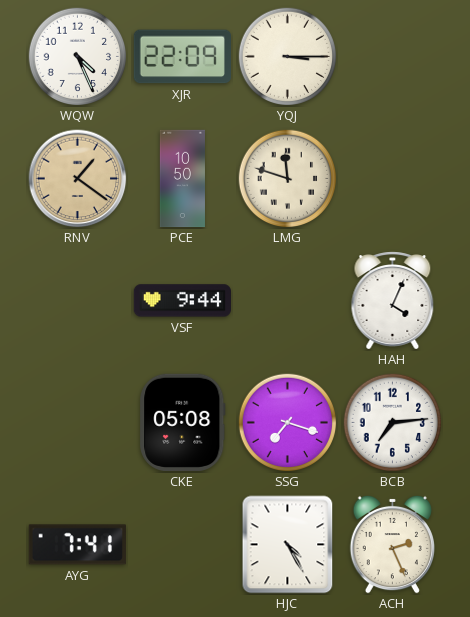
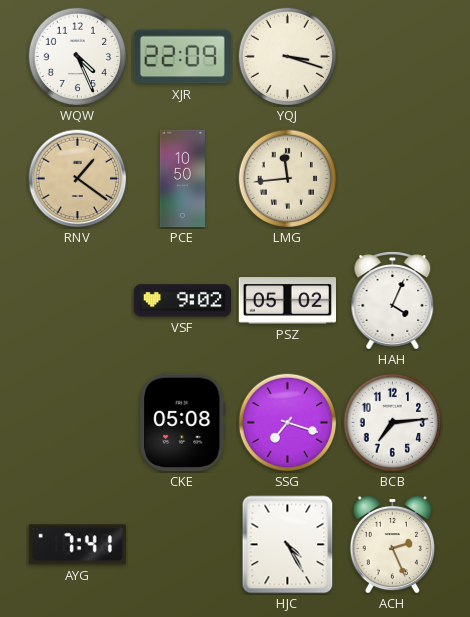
YQJ: 3:15 -> 3:18
LMG: 11:48 -> 11:44
VSF: 9:44 -> 9:02
PSZ: none -> 05:02
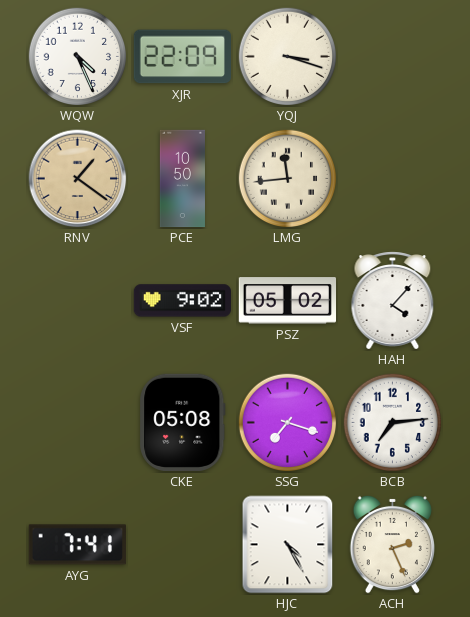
HAH: 4:04 -> 4:07
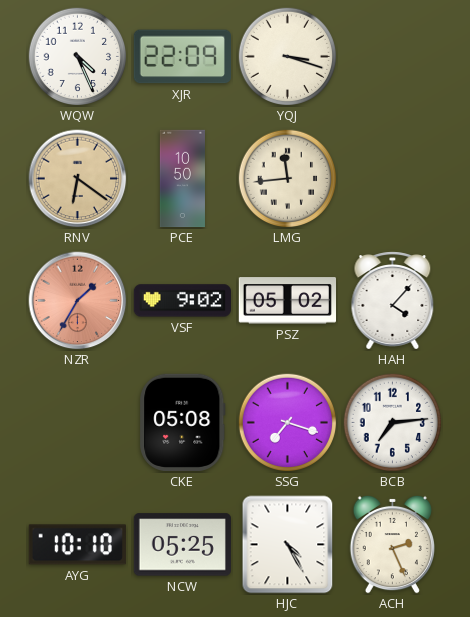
RNV: 1:21 -> 6:21
NZR: none -> 1:35
AYG: 7:41 -> 10:10
NCW: none -> 05:25
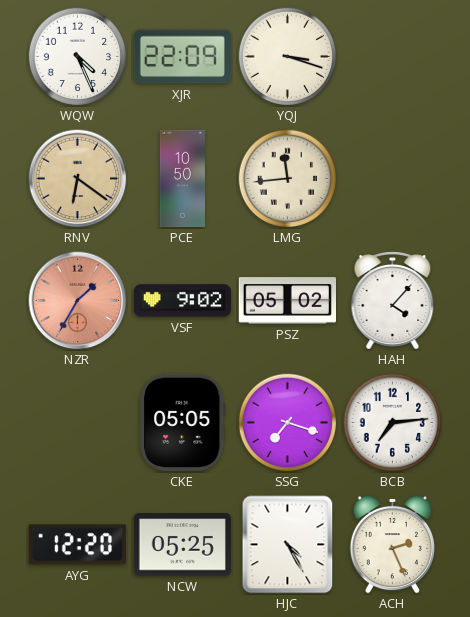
CKE: 05:08 -> 05:05
AYG: 10:10 -> 12:20
